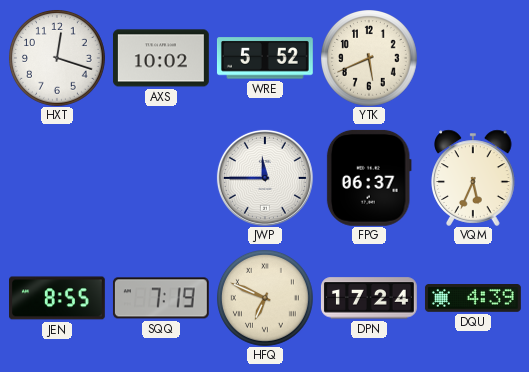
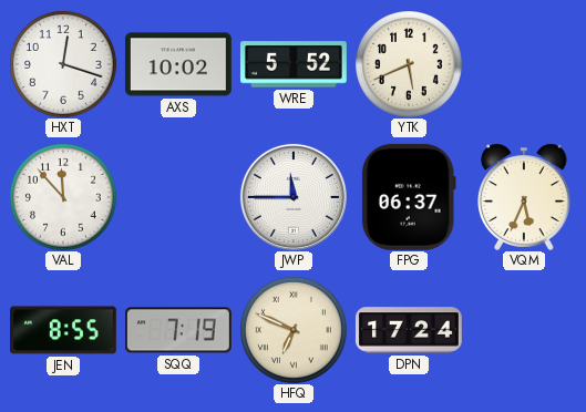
VAL: none -> 11:53
DQU: 4:39 -> none
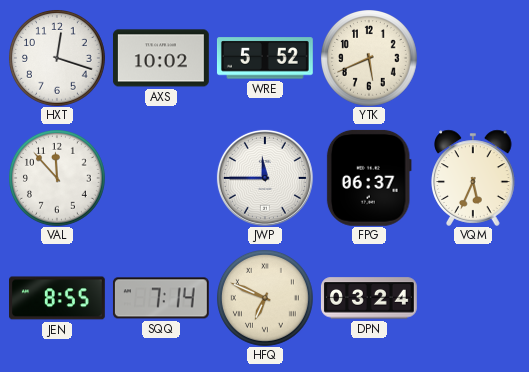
SQQ: 7:19 -> 7:14
DPN: 17:24 -> 03:24
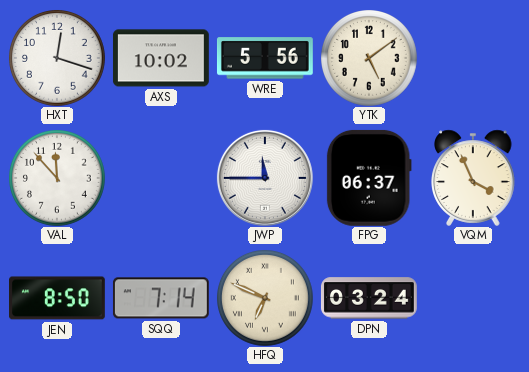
WRE: 5:52 -> 5:56
YTK: 5:41 -> 5:09
VQM: 5:34 -> 3:56
JEN: 8:55 -> 8:50
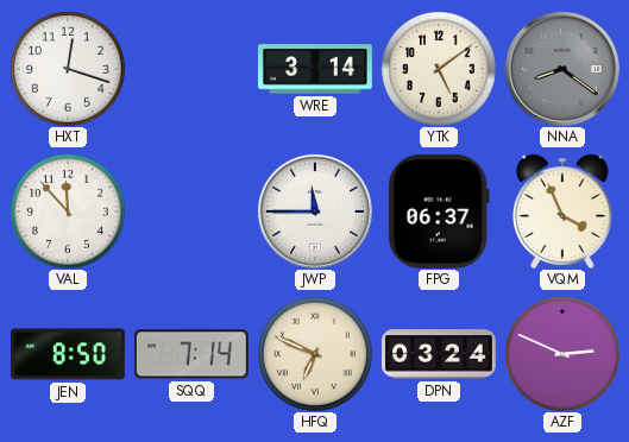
AXS: 10:02 -> none
WRE: 5:56 -> 3:14
NNA: none -> 8:21
AZF: none -> 2:49
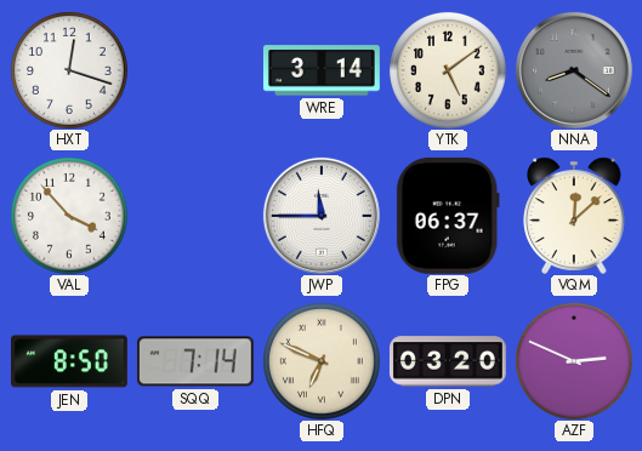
VAL: 11:53 -> 3:53
VQM: 3:56 -> 12:08
DPN: 03:24 -> 03:20
